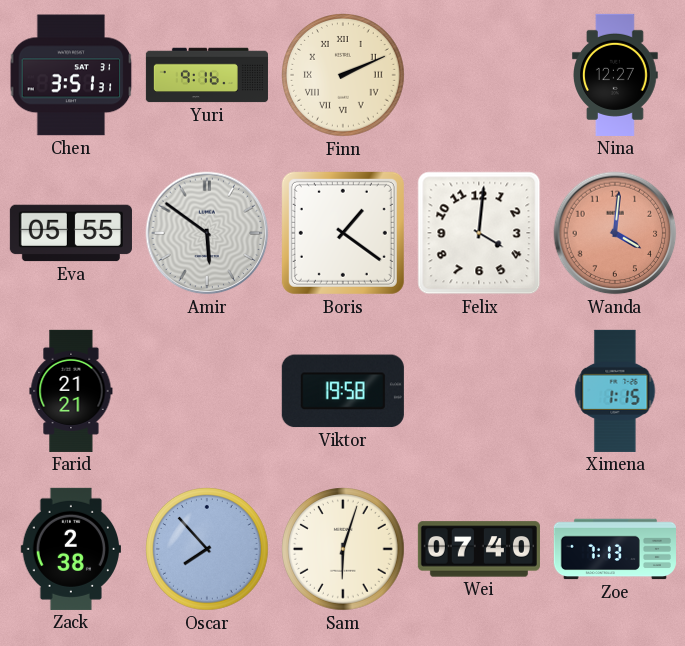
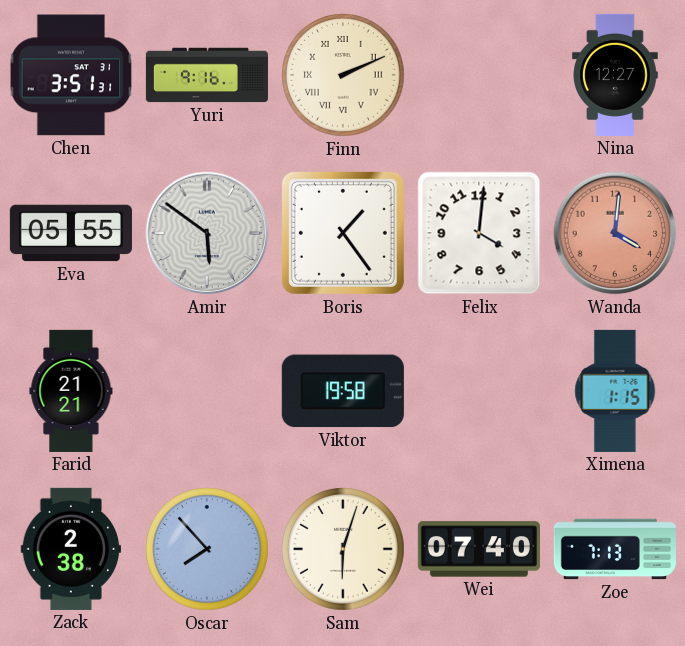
Boris: 1:21 -> 1:24
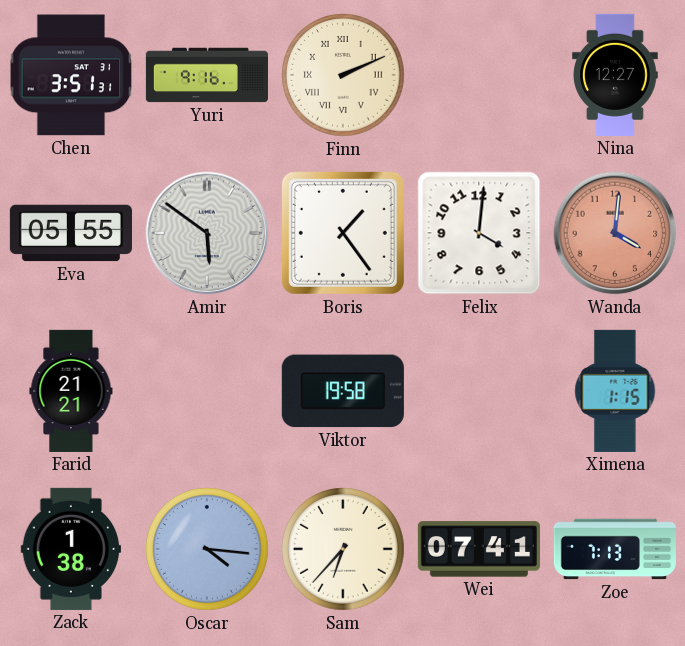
Zack: 2:38 -> 1:38
Oscar: 7:53 -> 4:16
Sam: 6:03 -> 6:37
Wei: 07:40 -> 07:41
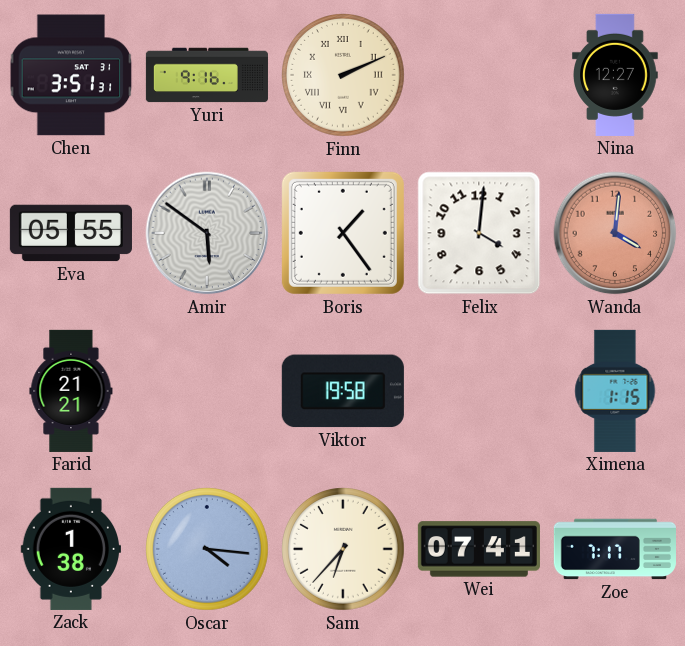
Zoe: 7:13 -> 7:17
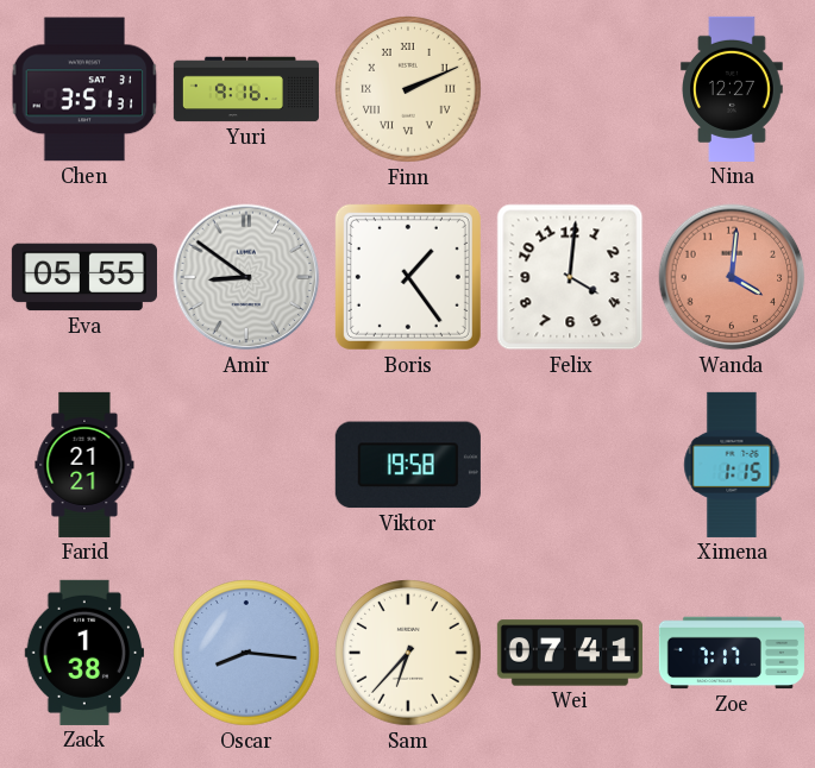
Amir: 5:51 -> 8:51
Oscar: 4:16 -> 8:16
